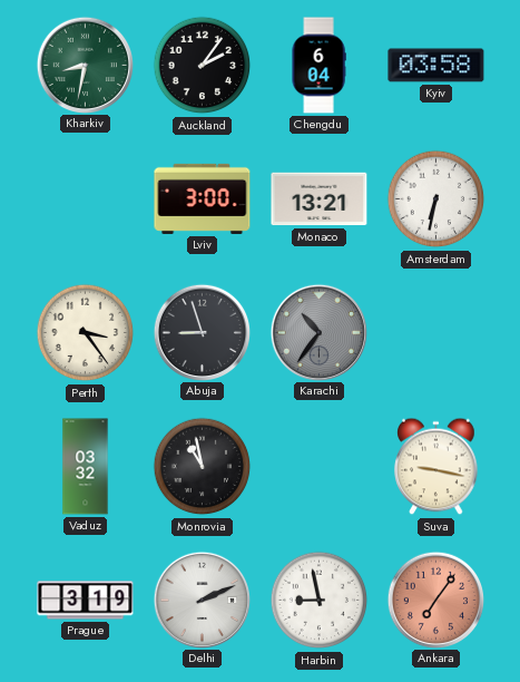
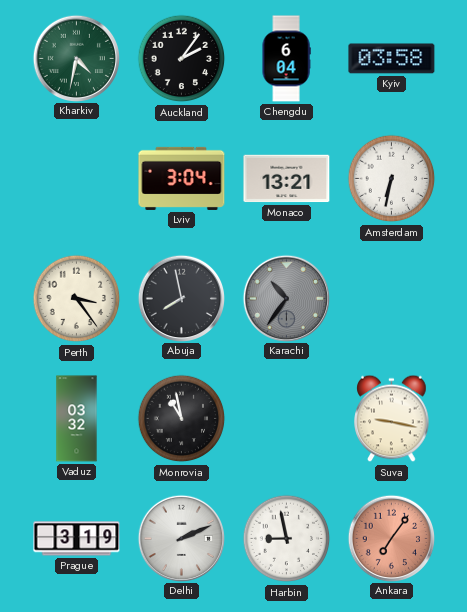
Kharkiv: 8:32 -> 4:32
Lviv: 3:00 -> 3:04
Abuja: 8:57 -> 7:58
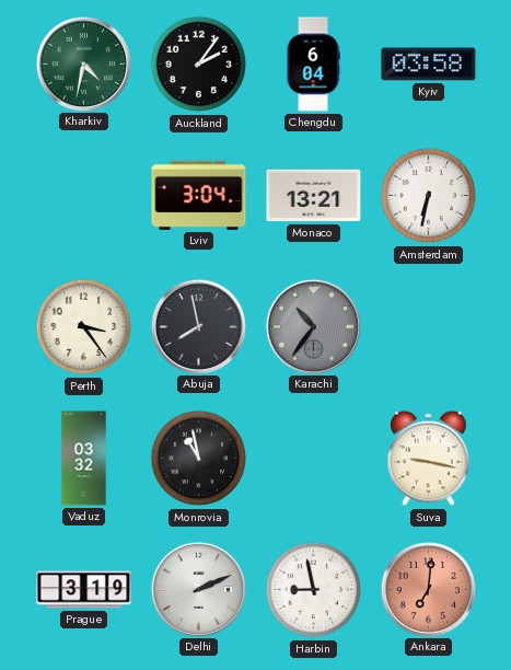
Ankara: 7:06 -> 7:01
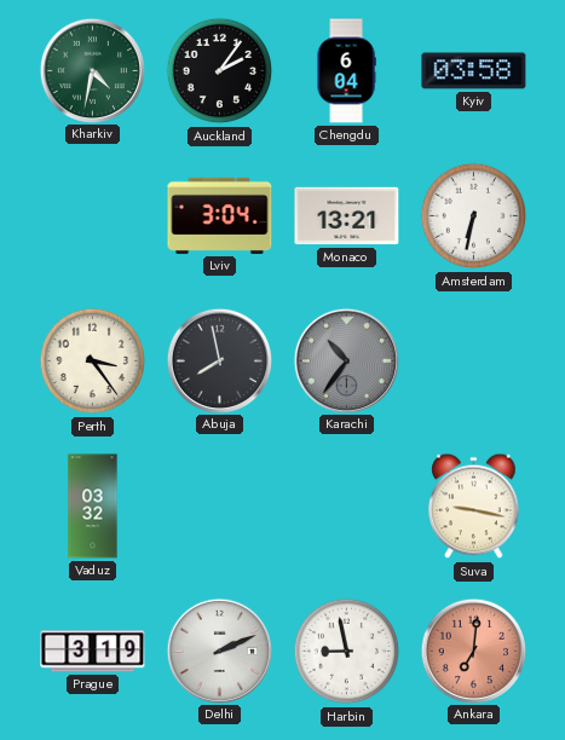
Monrovia: 10:58 -> none
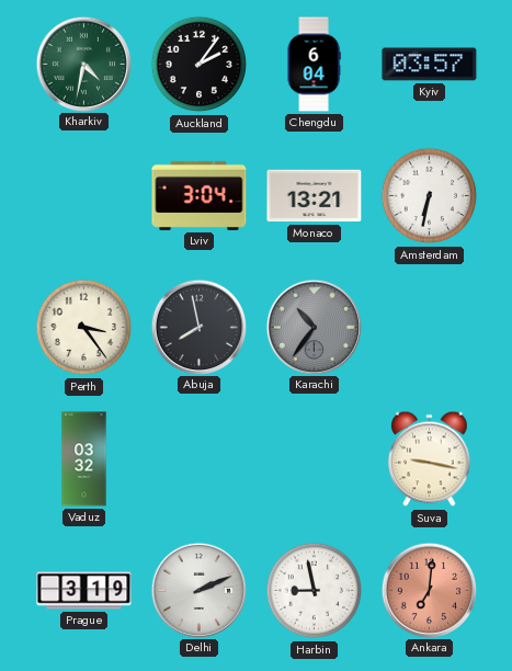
Kyiv: 03:58 -> 03:57
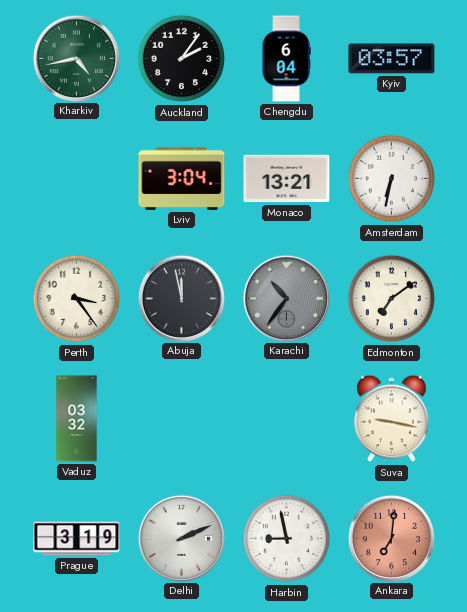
Kharkiv: 4:32 -> 4:43
Abuja: 7:58 -> 11:58
Edmonton: none -> 7:09
